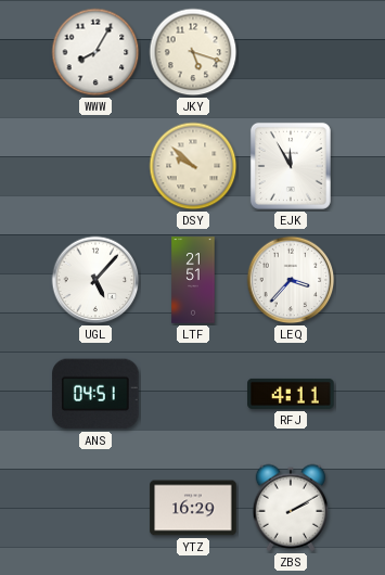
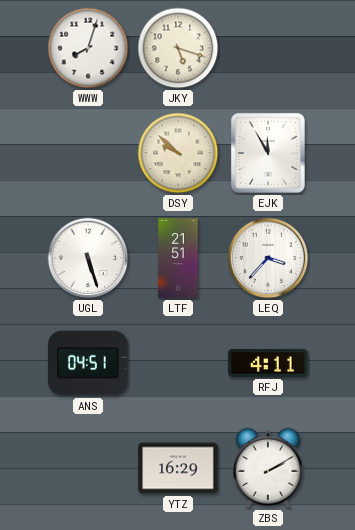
WWW: 8:05 -> 8:03
UGL: 5:07 -> 5:27
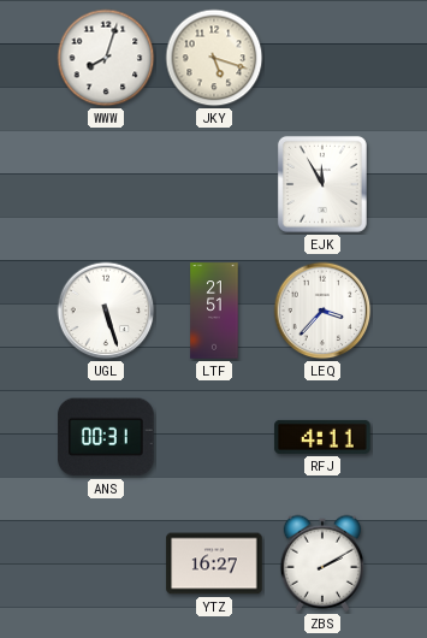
DSY: 9:52 -> none
ANS: 04:51 -> 00:31
YTZ: 16:29 -> 16:27
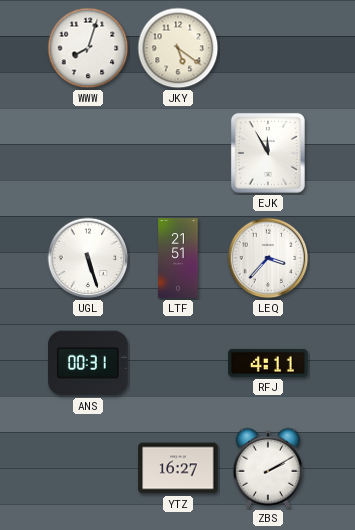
JKY: 5:18 -> 5:21
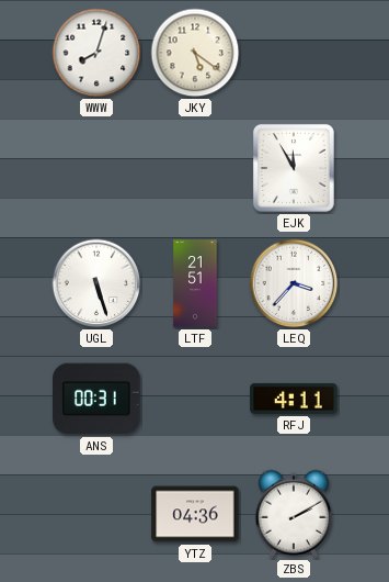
YTZ: 16:27 -> 04:36
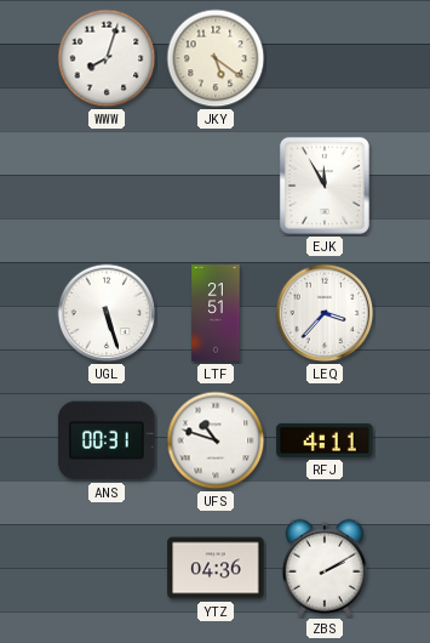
UFS: none -> 10:48
